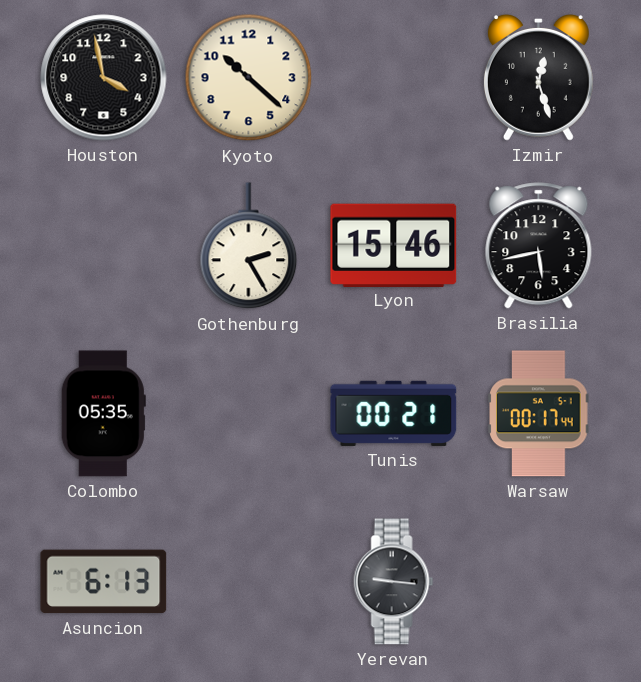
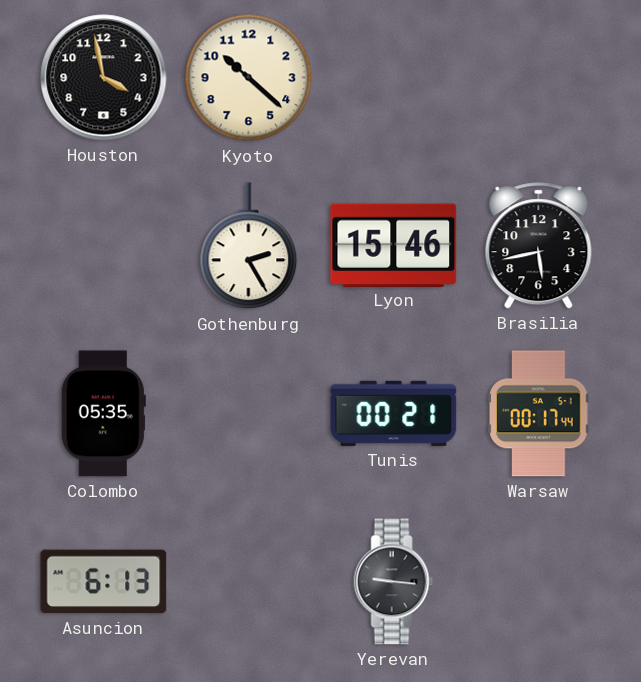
Izmir: 12:27 -> none
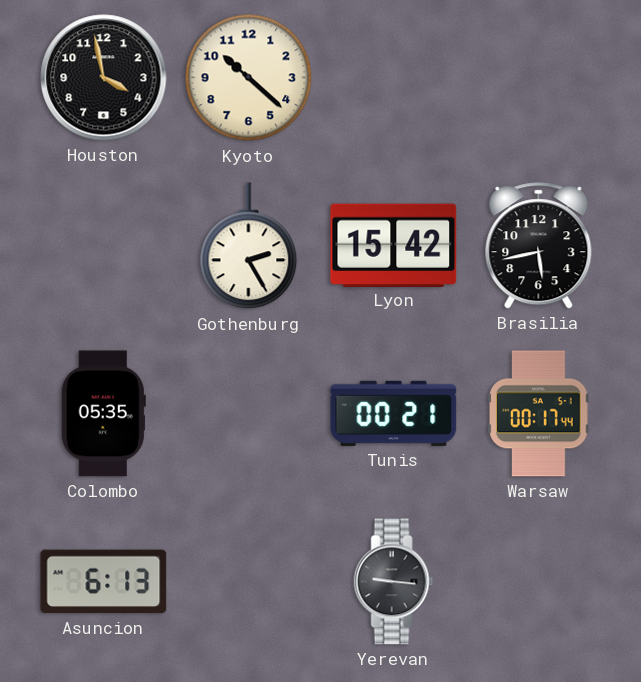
Lyon: 15:46 -> 15:42
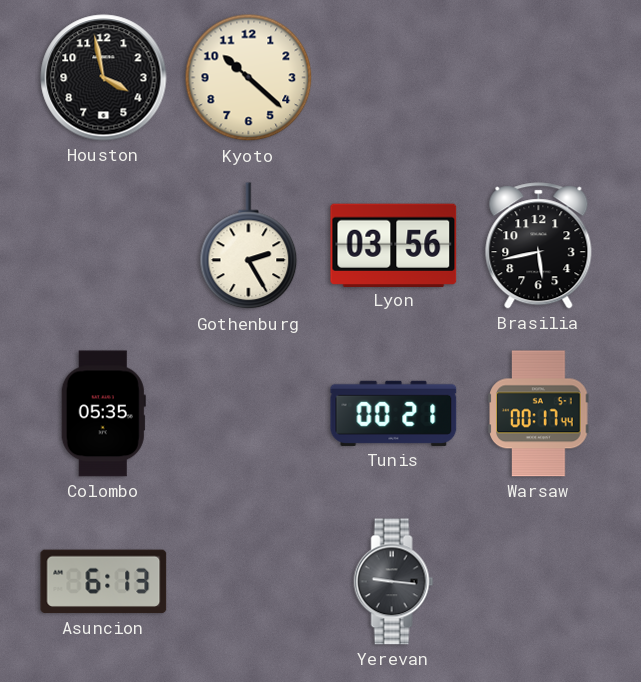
Lyon: 15:42 -> 03:56
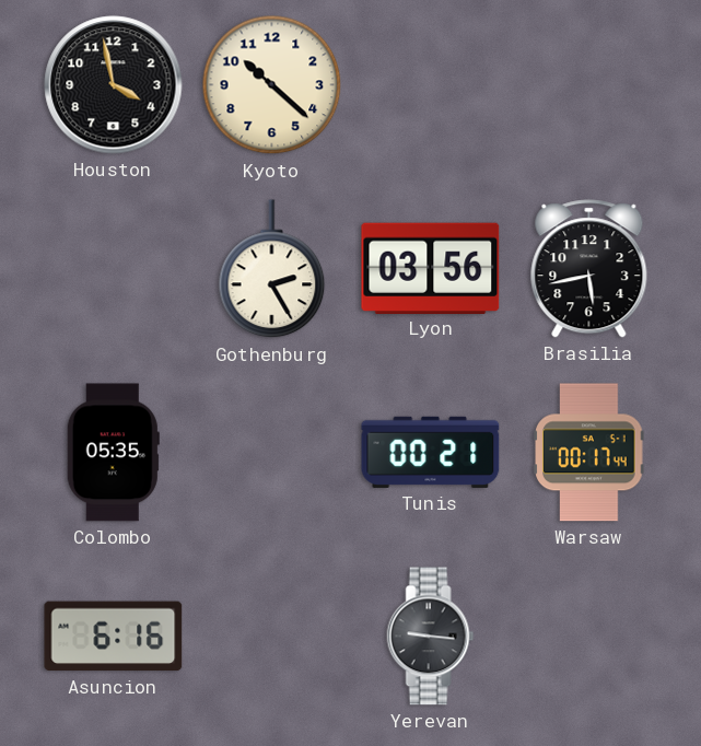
Asuncion: 6:13 -> 6:16
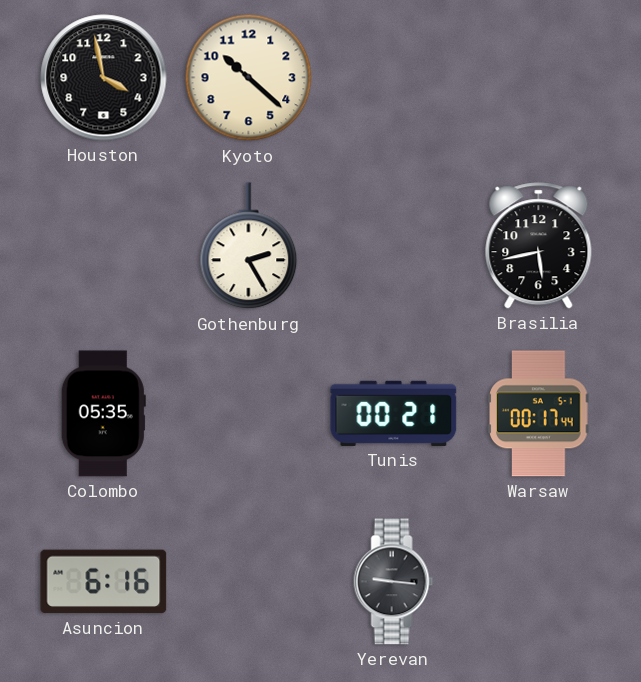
Lyon: 03:56 -> none
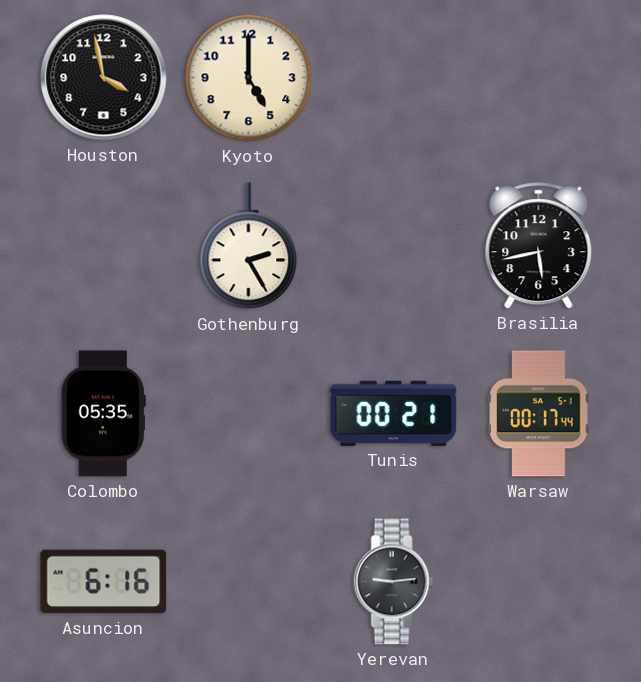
Kyoto: 10:22 -> 5:00
Yerevan: 9:16 -> 9:14
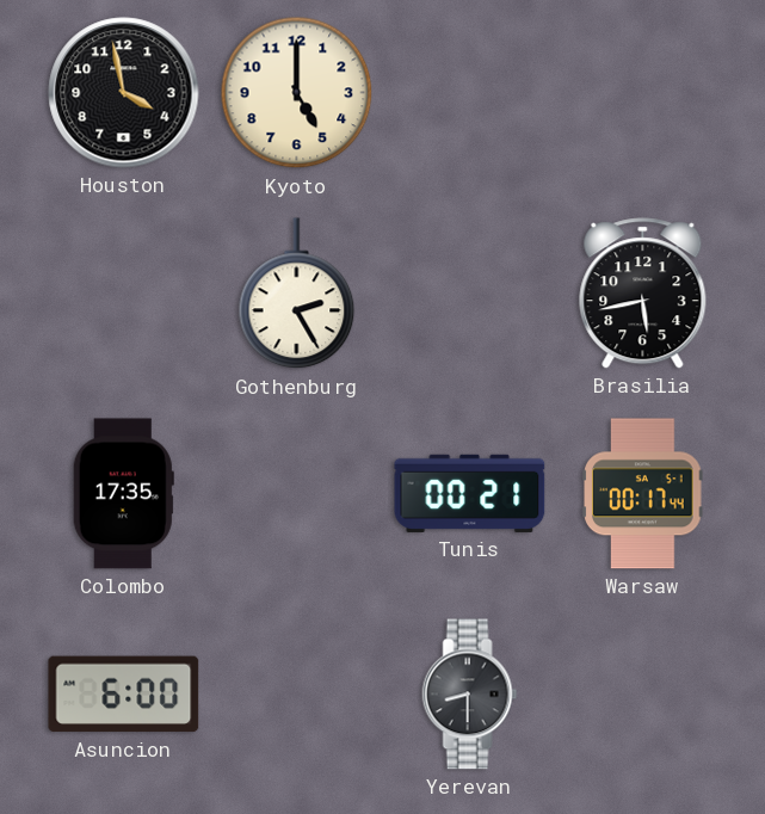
Colombo: 05:35 -> 17:35
Asuncion: 6:16 -> 6:00
Yerevan: 9:14 -> 8:30
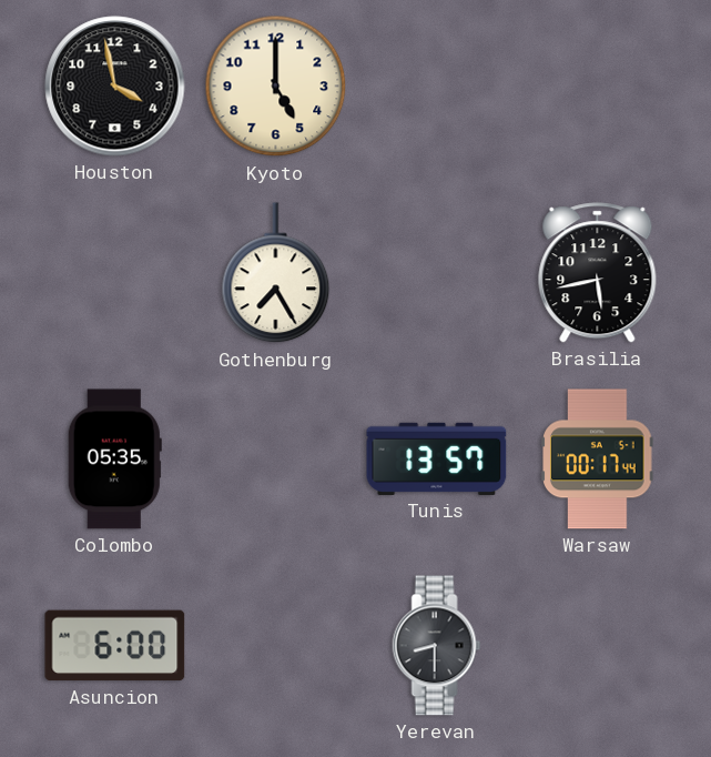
Gothenburg: 2:25 -> 7:25
Colombo: 17:35 -> 05:35
Tunis: 00:21 -> 13:57
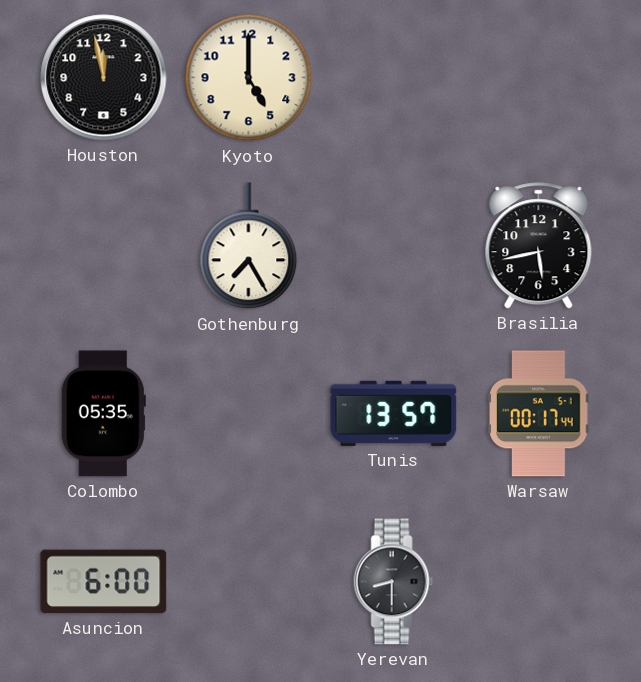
Houston: 3:58 -> 11:58
